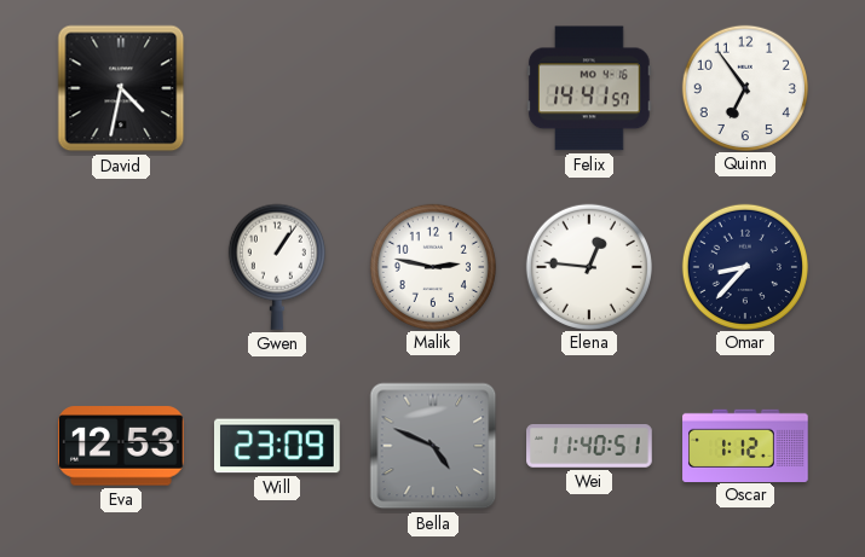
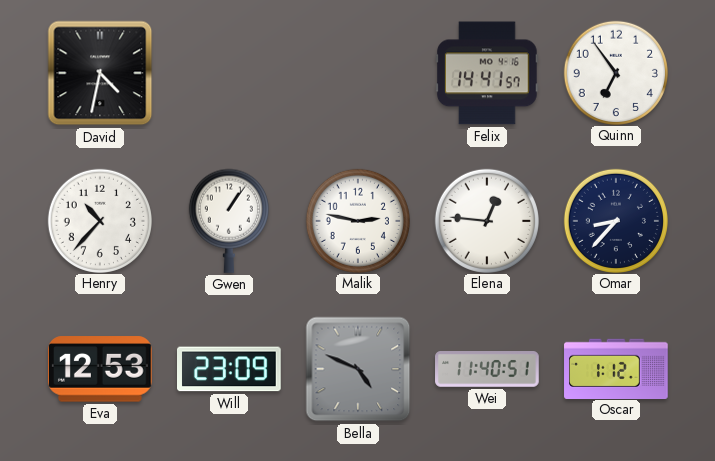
Henry: none -> 10:37
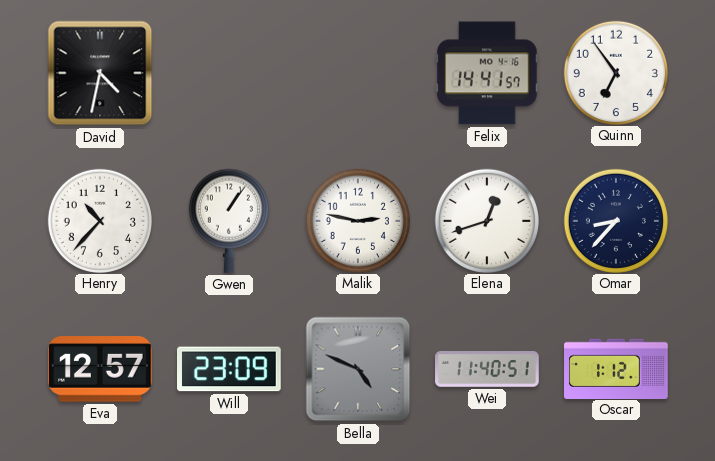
Elena: 12:46 -> 12:42
Eva: 12:53 -> 12:57
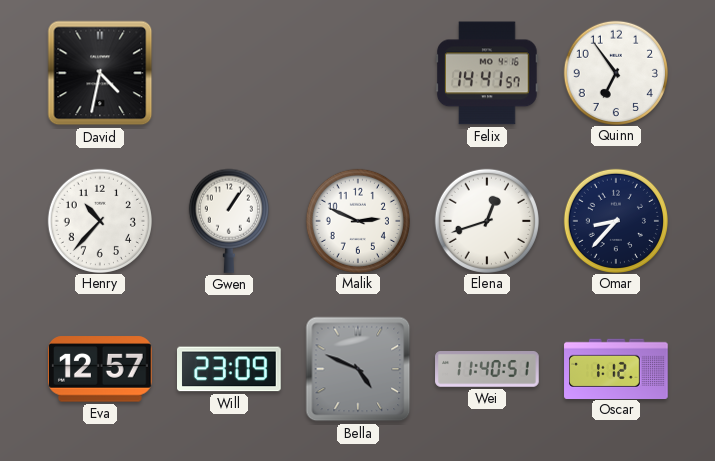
Malik: 2:47 -> 2:49
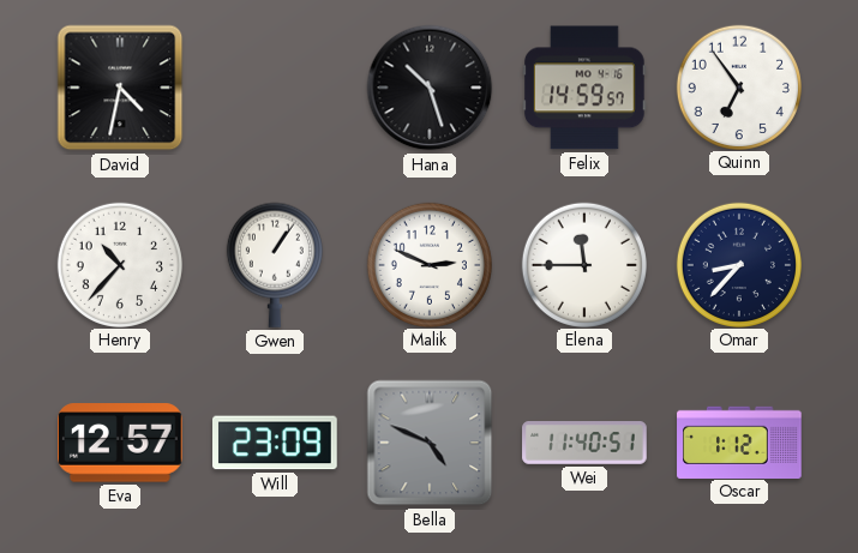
Hana: none -> 10:27
Felix: 14:41 -> 14:59
Elena: 12:42 -> 11:45
